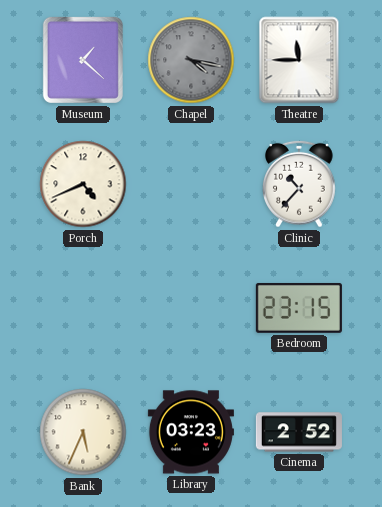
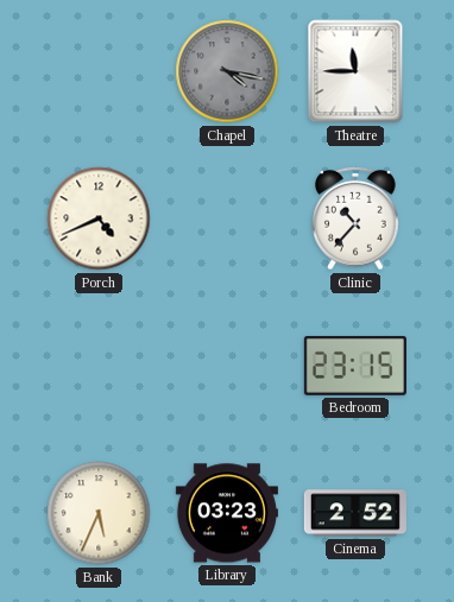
Museum: 1:22 -> none
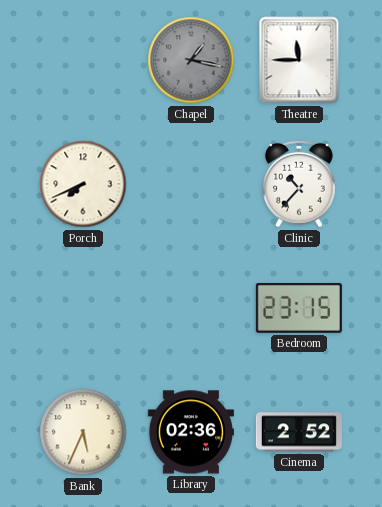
Chapel: 4:17 -> 1:17
Porch: 4:41 -> 7:41
Library: 03:23 -> 02:36
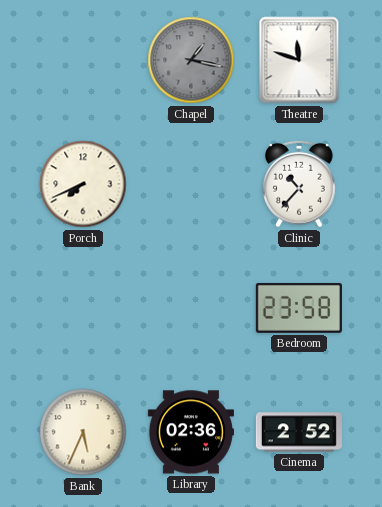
Theatre: 11:45 -> 11:48
Bedroom: 23:15 -> 23:58
